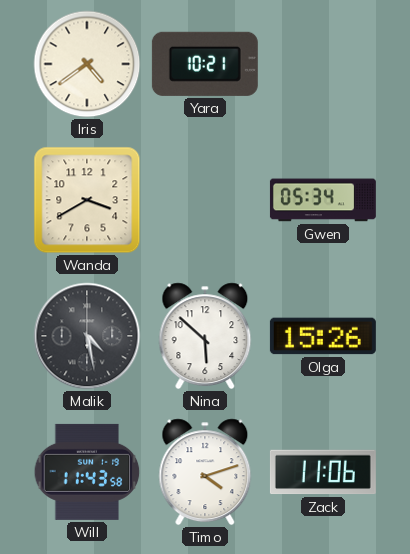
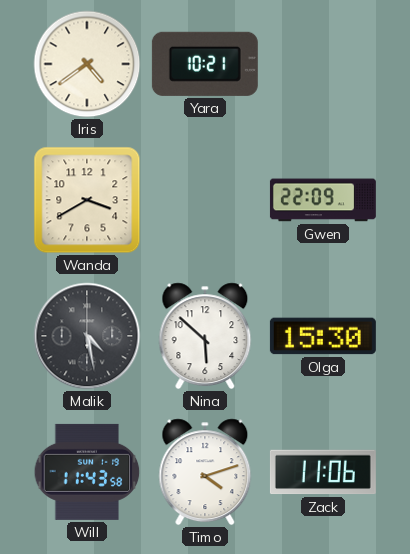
Gwen: 05:34 -> 22:09
Olga: 15:26 -> 15:30
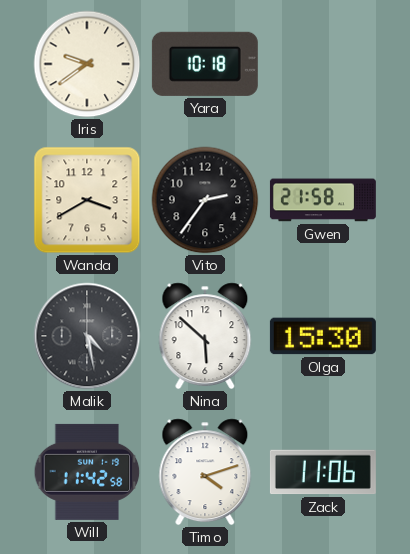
Iris: 4:39 -> 9:39
Yara: 10:21 -> 10:18
Vito: none -> 2:36
Gwen: 22:09 -> 21:58
Will: 11:43 -> 11:42
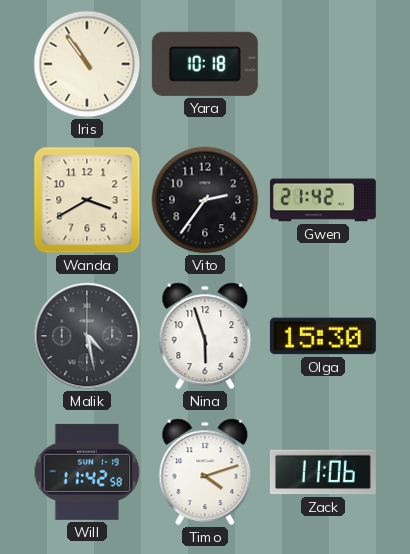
Iris: 9:39 -> 10:54
Gwen: 21:58 -> 21:42
Nina: 5:52 -> 5:57
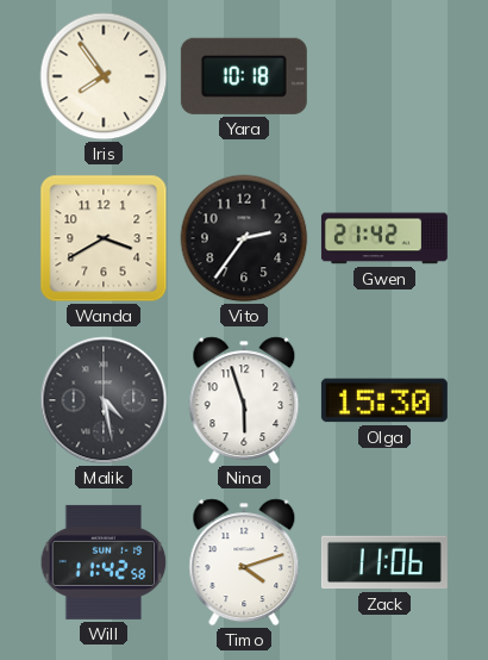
Iris: 10:54 -> 7:54
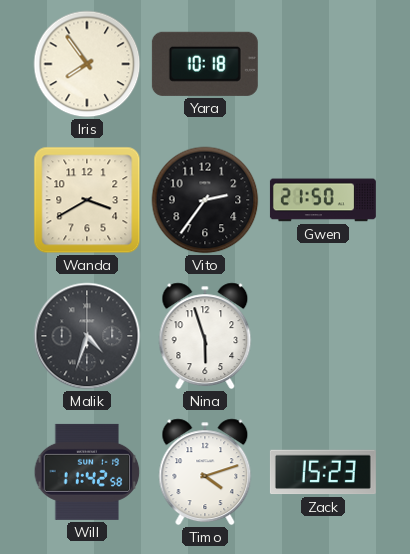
Gwen: 21:42 -> 21:50
Malik: 4:28 -> 4:33
Olga: 15:30 -> none
Zack: 11:06 -> 15:23
